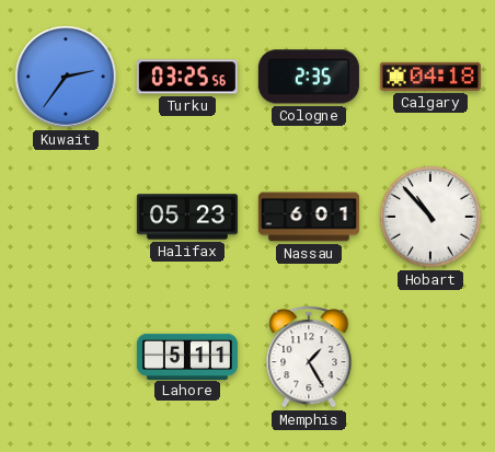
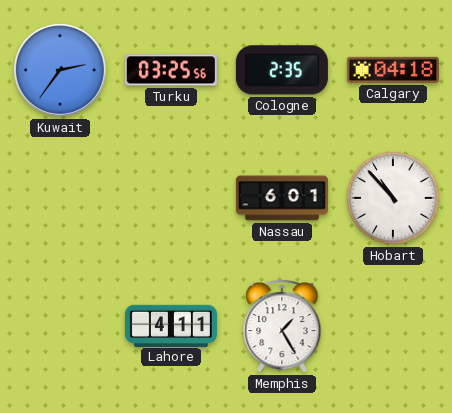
Halifax: 05:23 -> none
Lahore: 5:11 -> 4:11
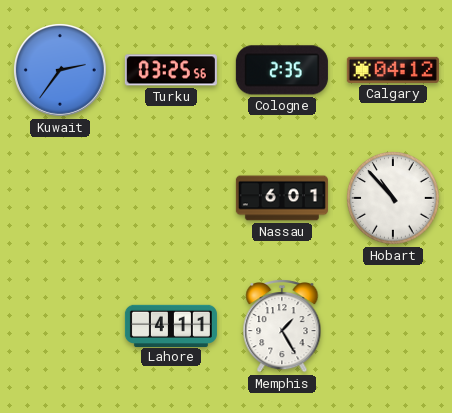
Calgary: 04:18 -> 04:12
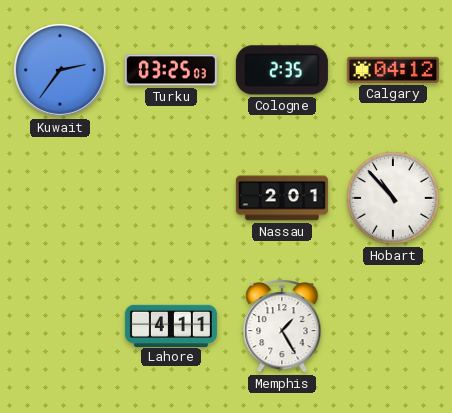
Turku: 03:25:56 -> 03:25:03
Nassau: 6:01 -> 2:01
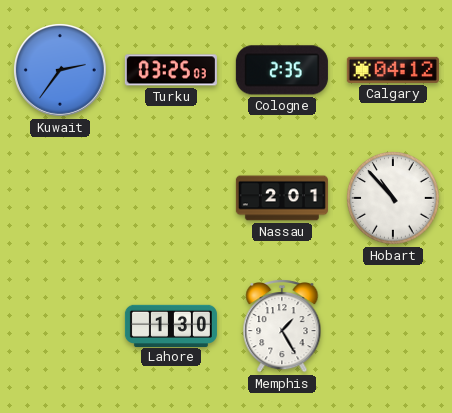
Lahore: 4:11 -> 1:30
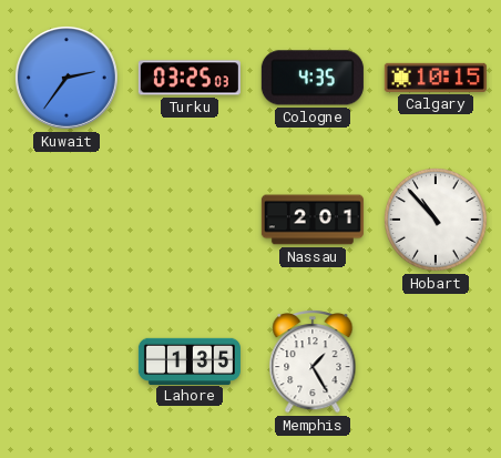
Cologne: 2:35 -> 4:35
Calgary: 04:12 -> 10:15
Lahore: 1:30 -> 1:35
